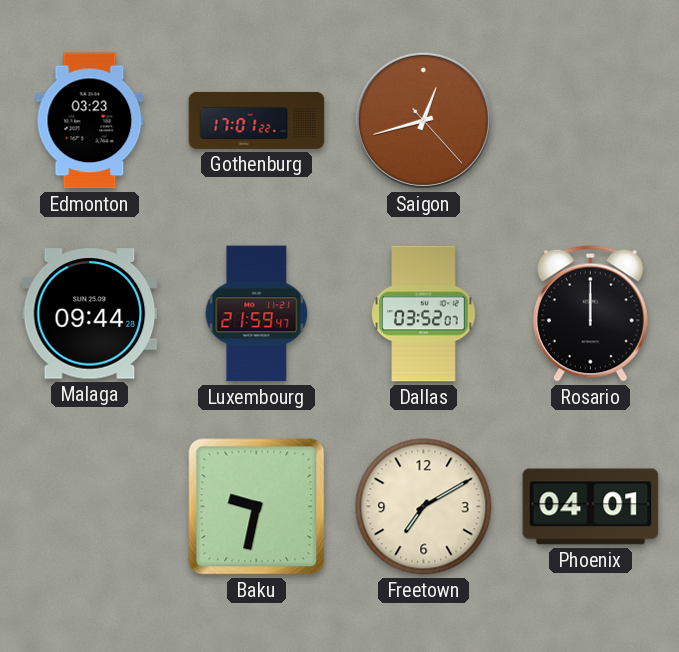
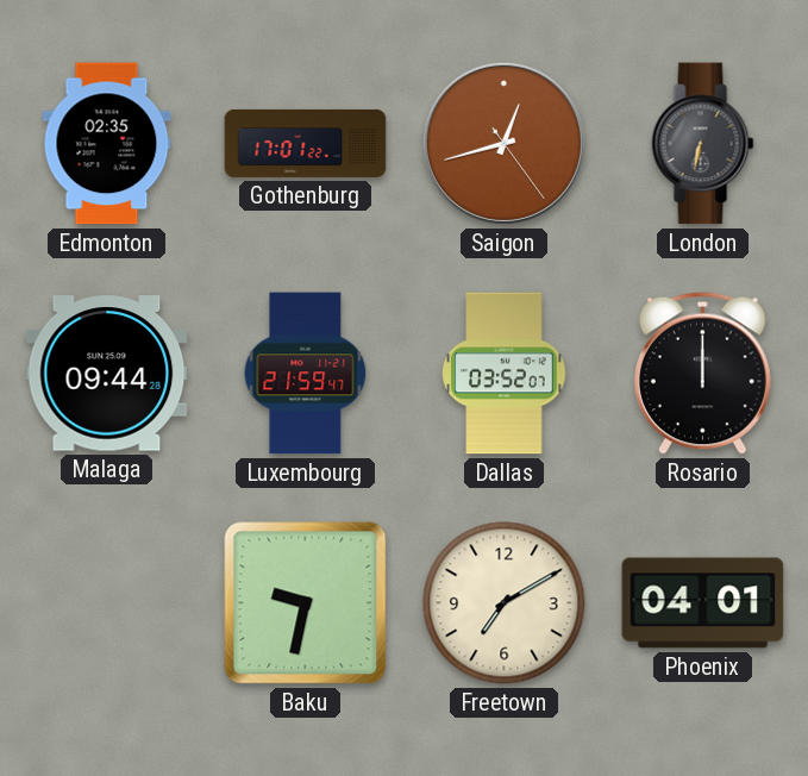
Edmonton: 03:23 -> 02:35
Saigon: 12:42:23 -> 12:42:24
London: none -> 6:32
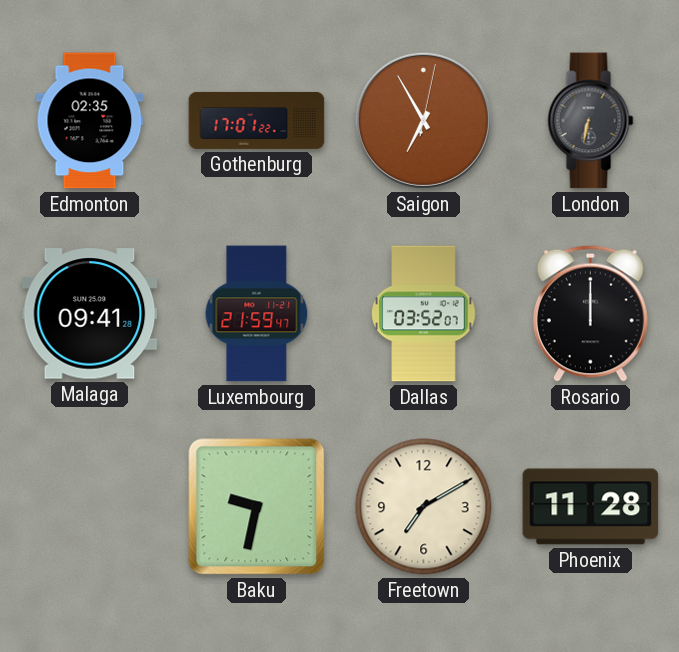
Saigon: 12:42 -> 6:55
Malaga: 09:44 -> 09:41
Phoenix: 04:01 -> 11:28
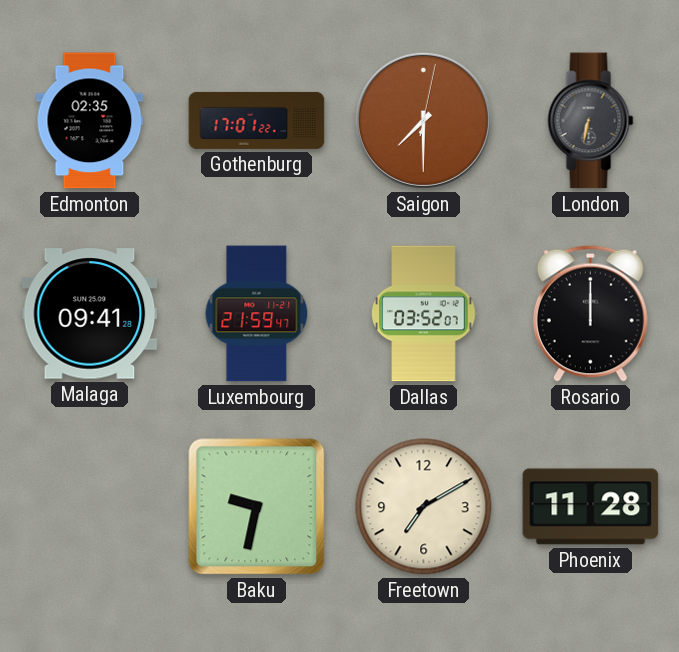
Saigon: 6:55 -> 7:30
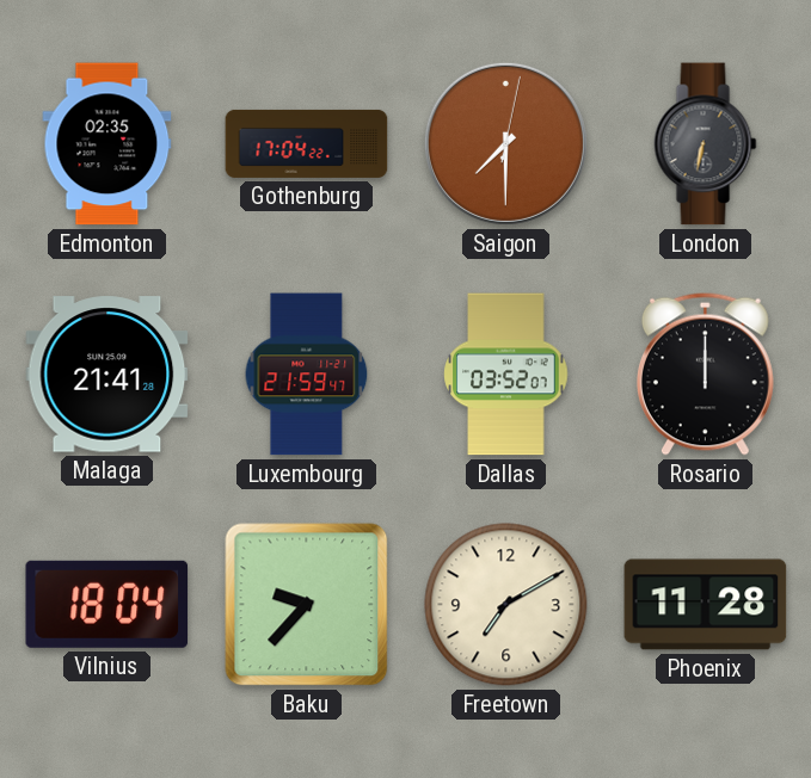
Gothenburg: 17:01 -> 17:04
Malaga: 09:41 -> 21:41
Vilnius: none -> 18:04
Baku: 9:32 -> 9:37
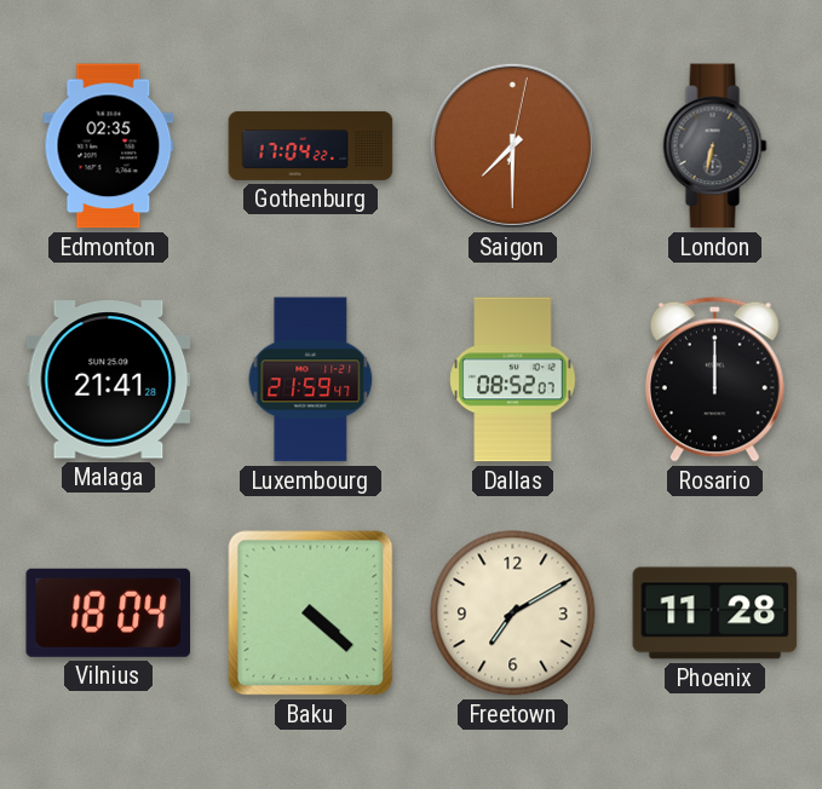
Dallas: 03:52 -> 08:52
Baku: 9:37 -> 4:22
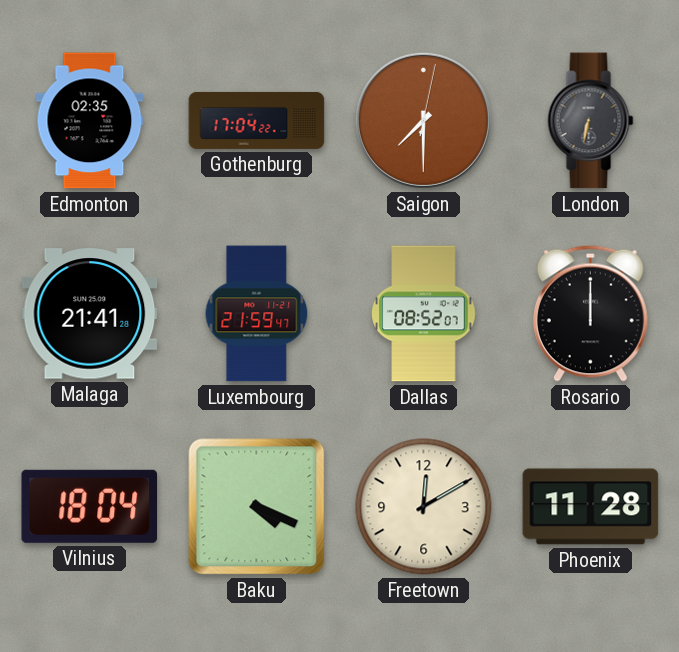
Baku: 4:22 -> 4:19
Freetown: 7:10 -> 12:10
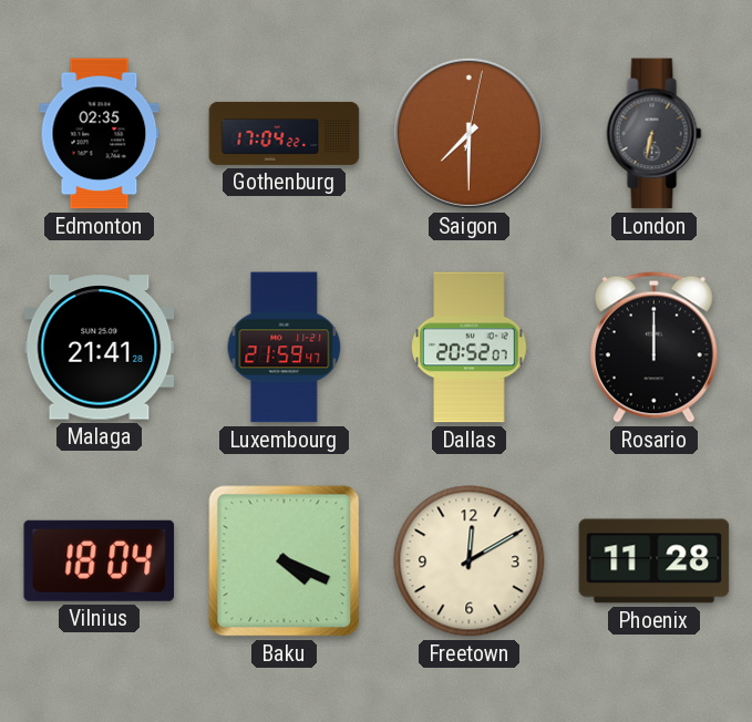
Dallas: 08:52 -> 20:52
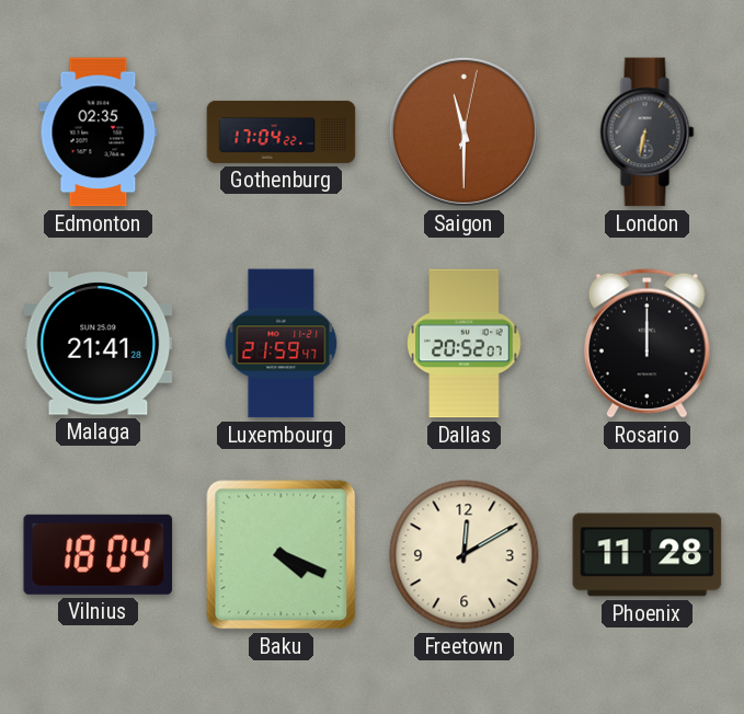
Saigon: 7:30 -> 11:30
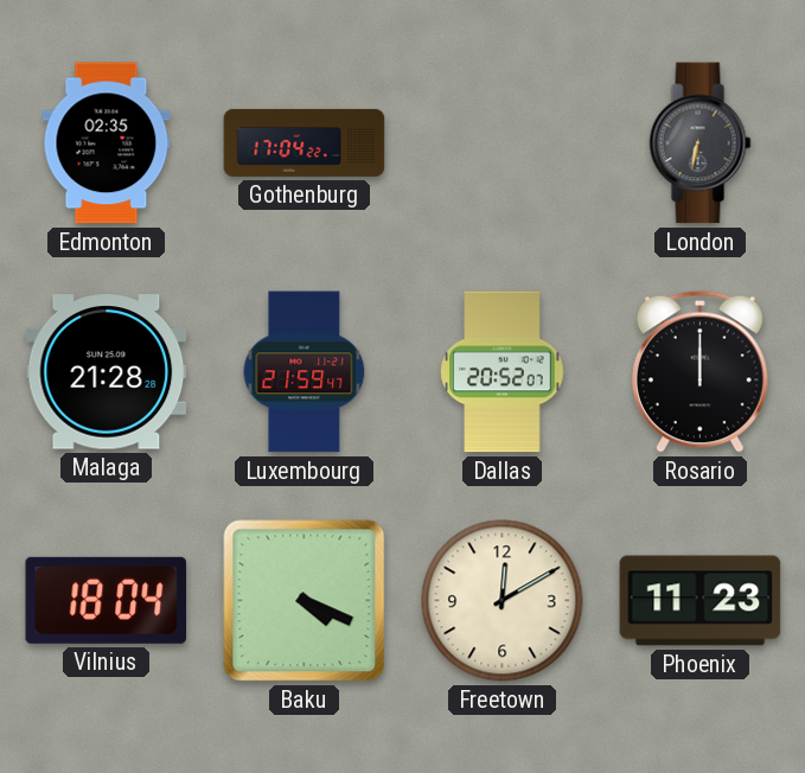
Saigon: 11:30 -> none
Malaga: 21:41 -> 21:28
Phoenix: 11:28 -> 11:23
